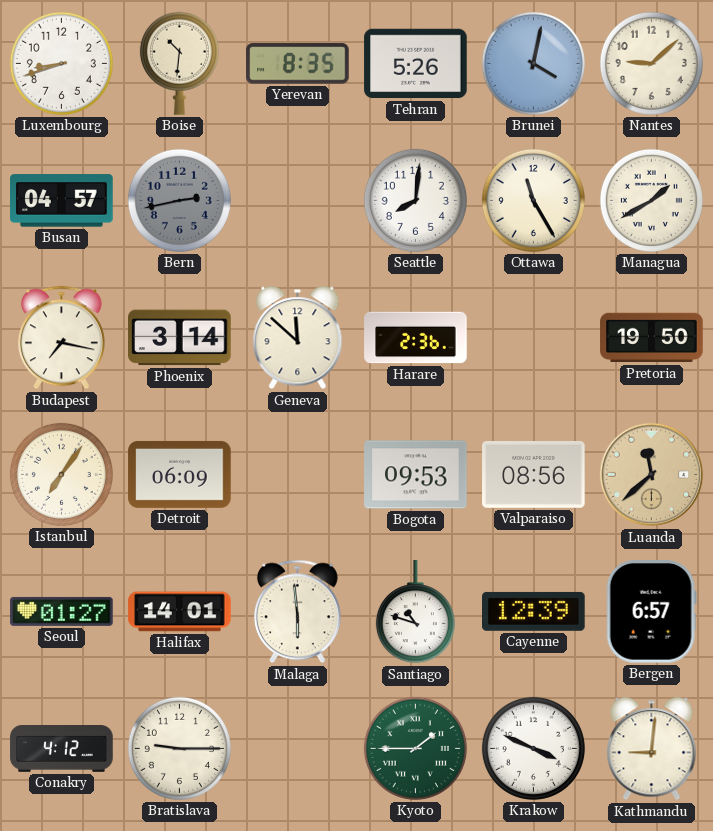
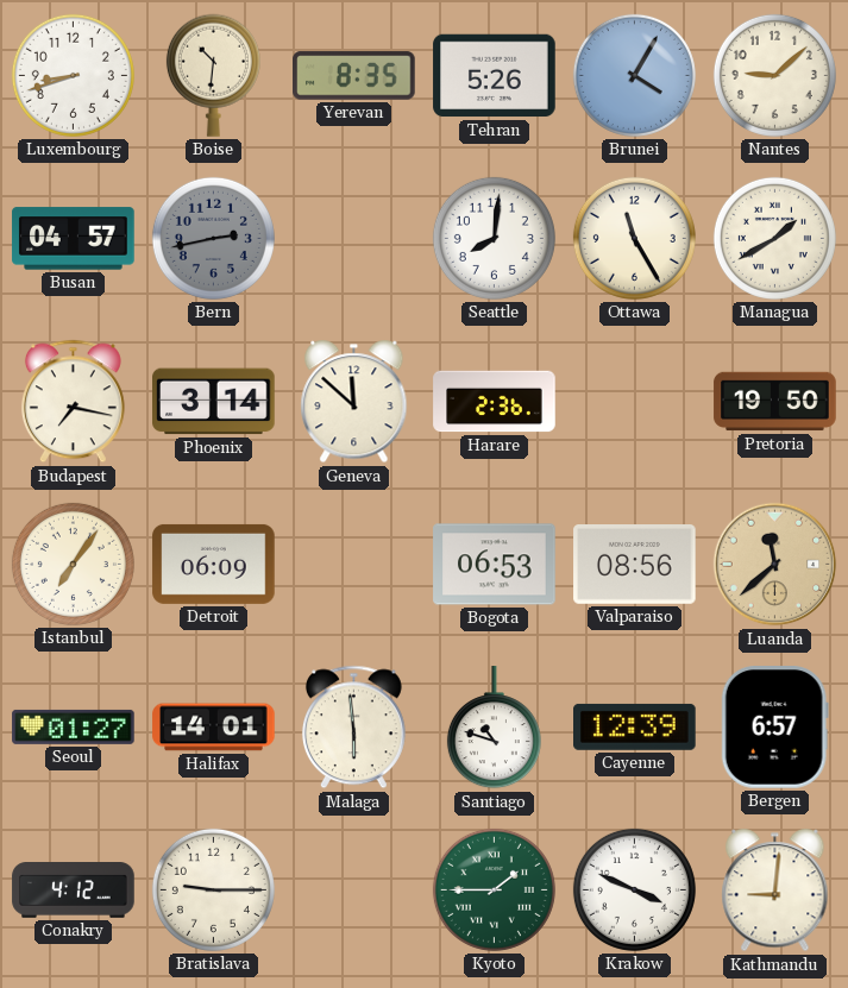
Brunei: 4:02 -> 4:05
Bogota: 09:53 -> 06:53
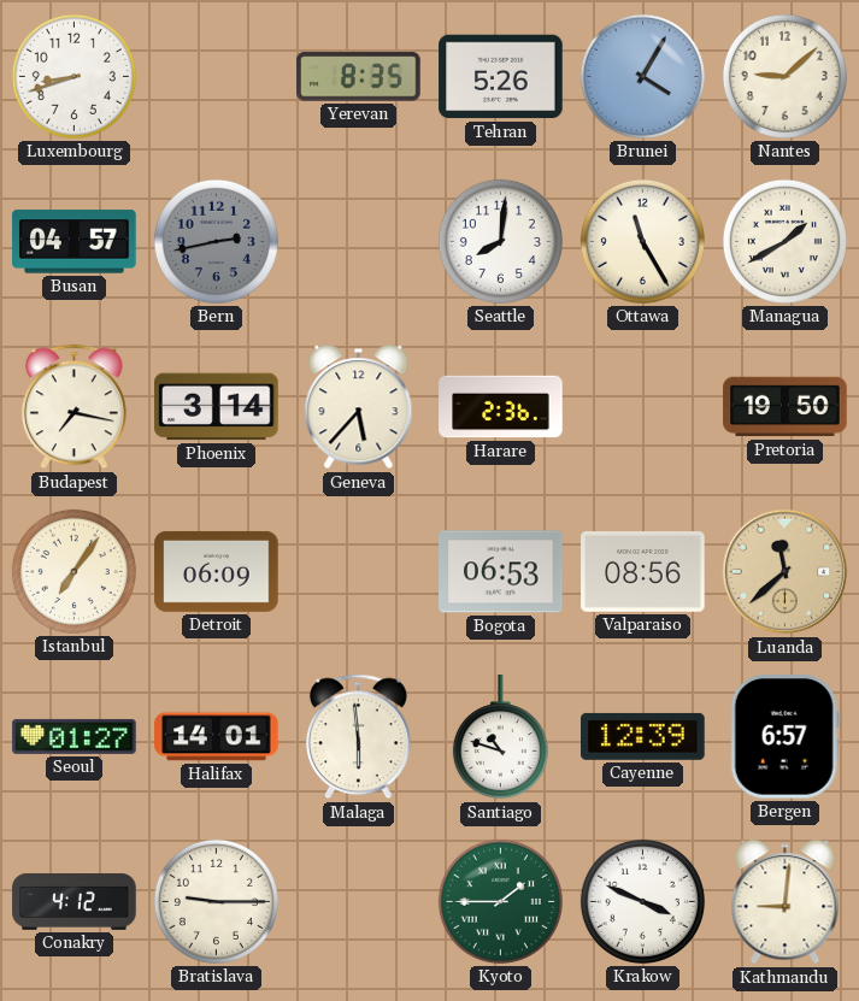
Boise: 10:31 -> none
Geneva: 11:52 -> 5:37
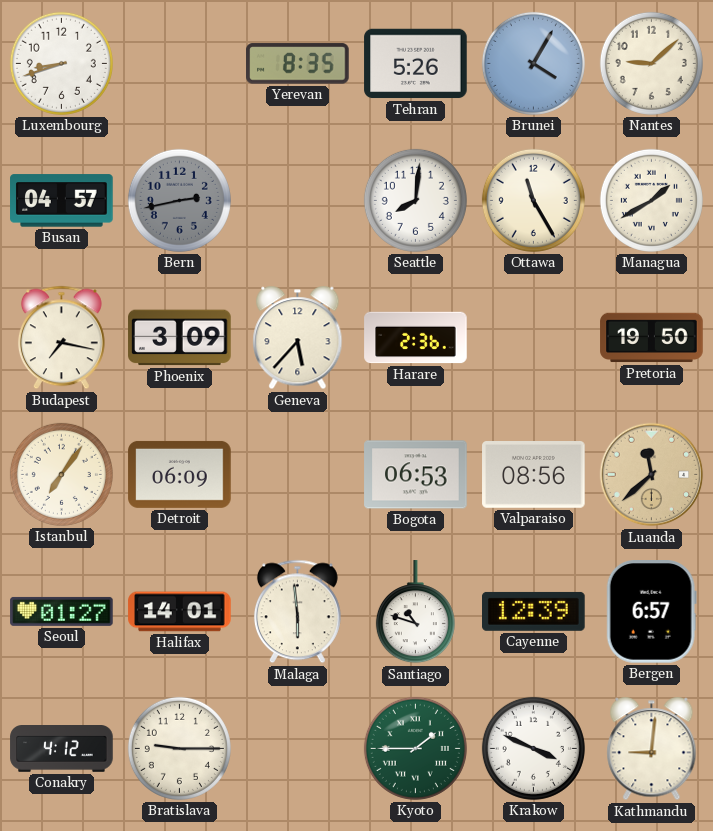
Phoenix: 3:14 -> 3:09
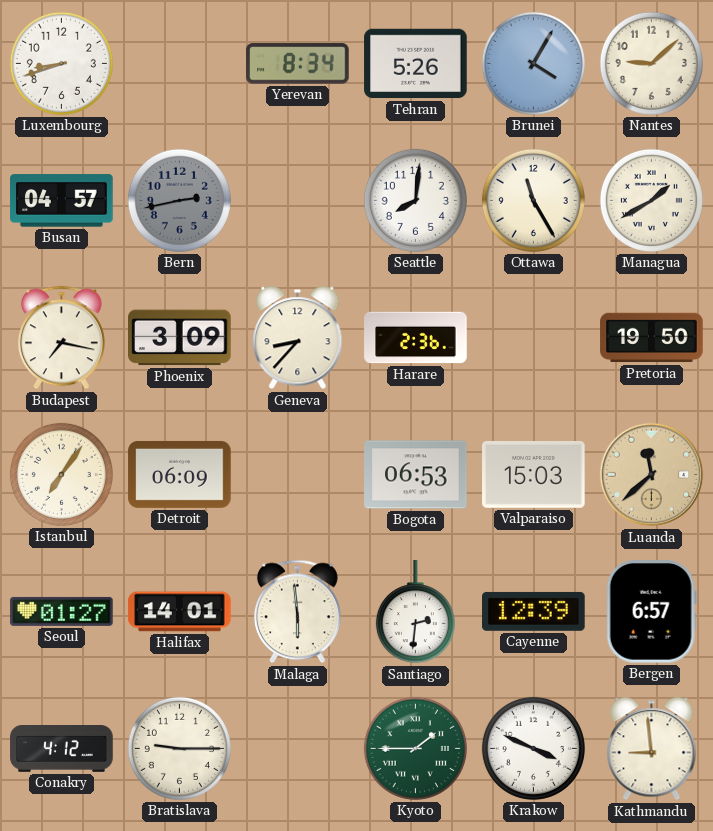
Yerevan: 8:35 -> 8:34
Geneva: 5:37 -> 8:37
Valparaiso: 08:56 -> 15:03
Santiago: 10:48 -> 2:31
Kathmandu: 9:01 -> 8:59
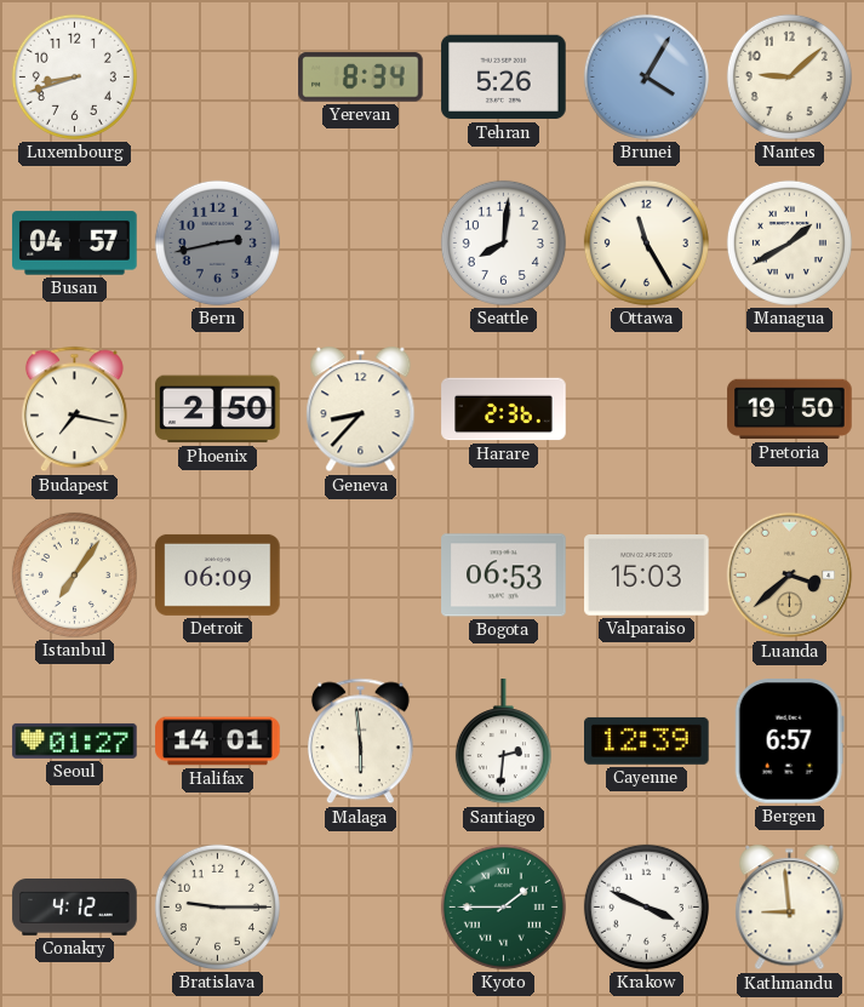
Phoenix: 3:09 -> 2:50
Luanda: 11:38 -> 3:38
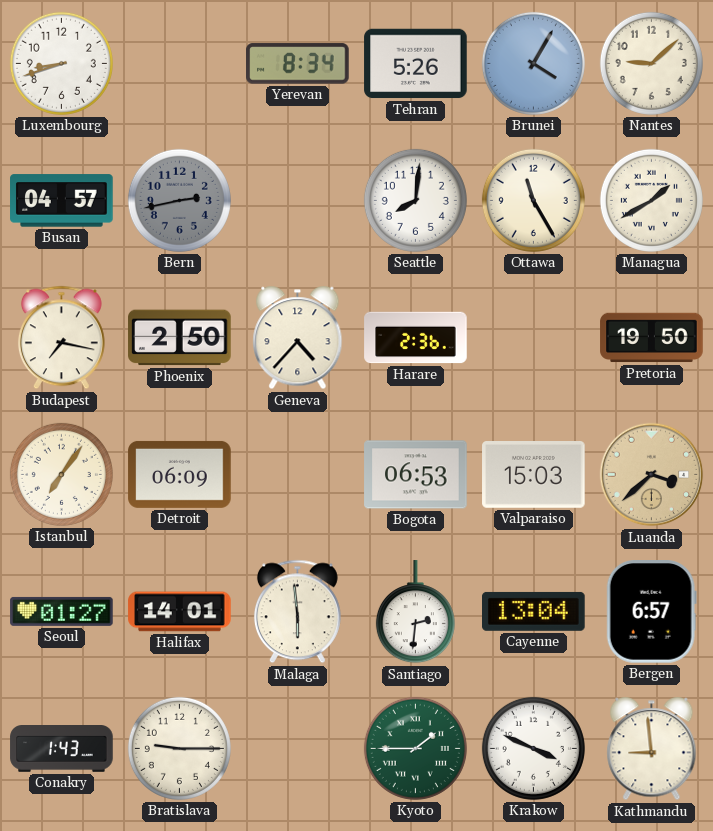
Geneva: 8:37 -> 4:37
Cayenne: 12:39 -> 13:04
Conakry: 4:12 -> 1:43
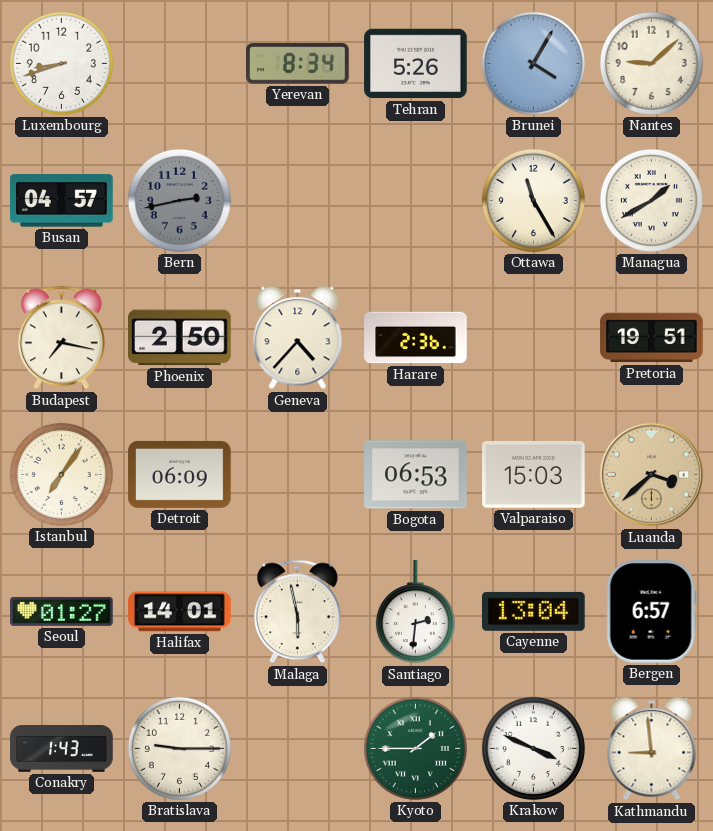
Seattle: 8:01 -> none
Pretoria: 19:50 -> 19:51
Malaga: 5:59 -> 5:58
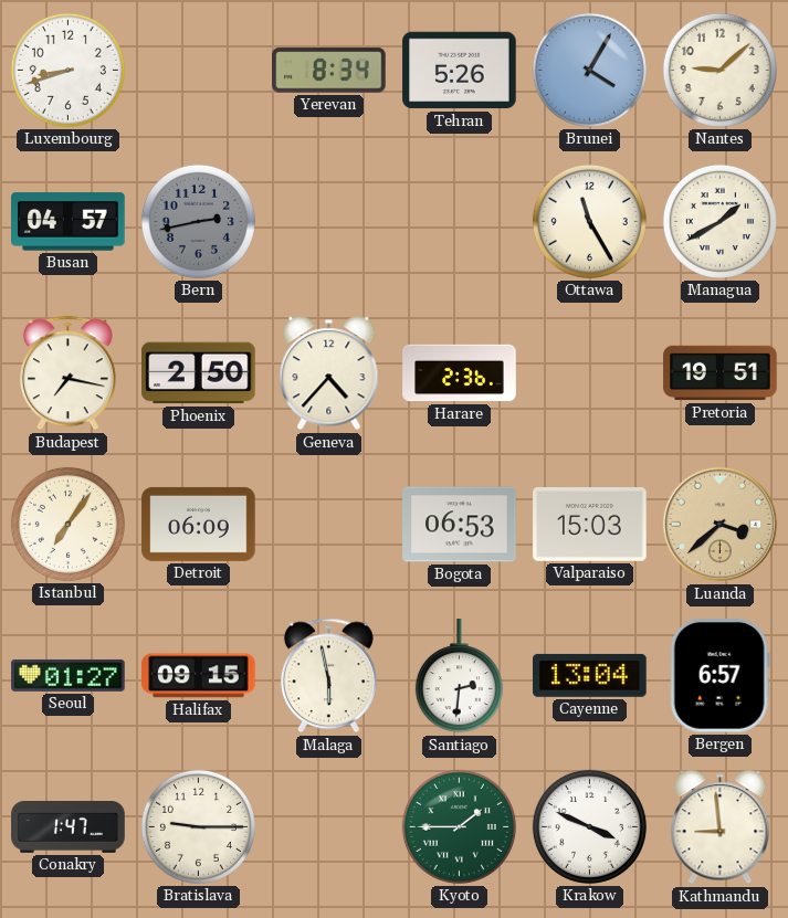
Halifax: 14:01 -> 09:15
Conakry: 1:43 -> 1:47
